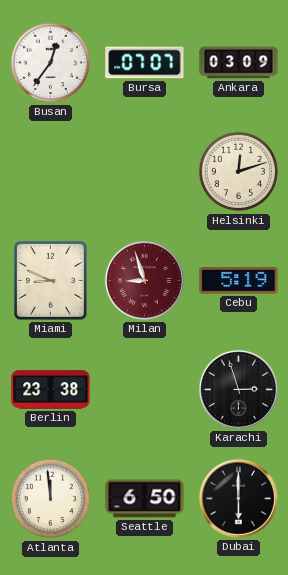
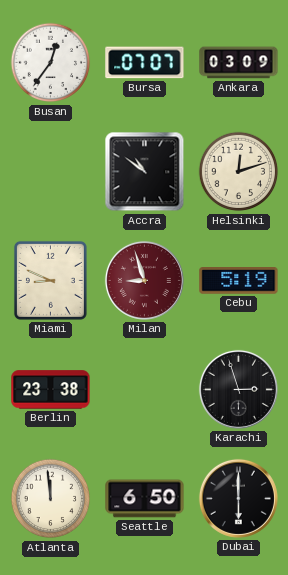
Accra: none -> 10:51
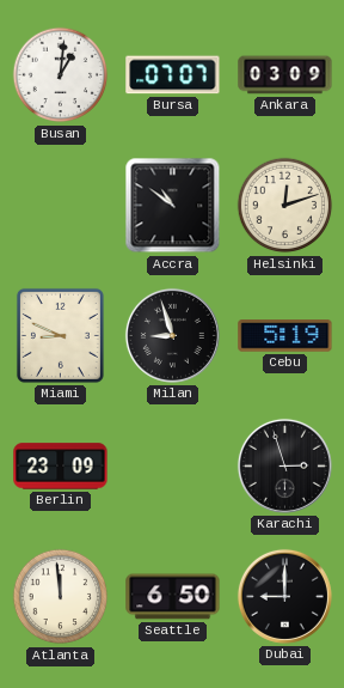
Busan: 12:36 -> 1:01
Milan dial: burgundy -> black
Berlin: 23:38 -> 23:09
Dubai: 6:00 -> 9:00
